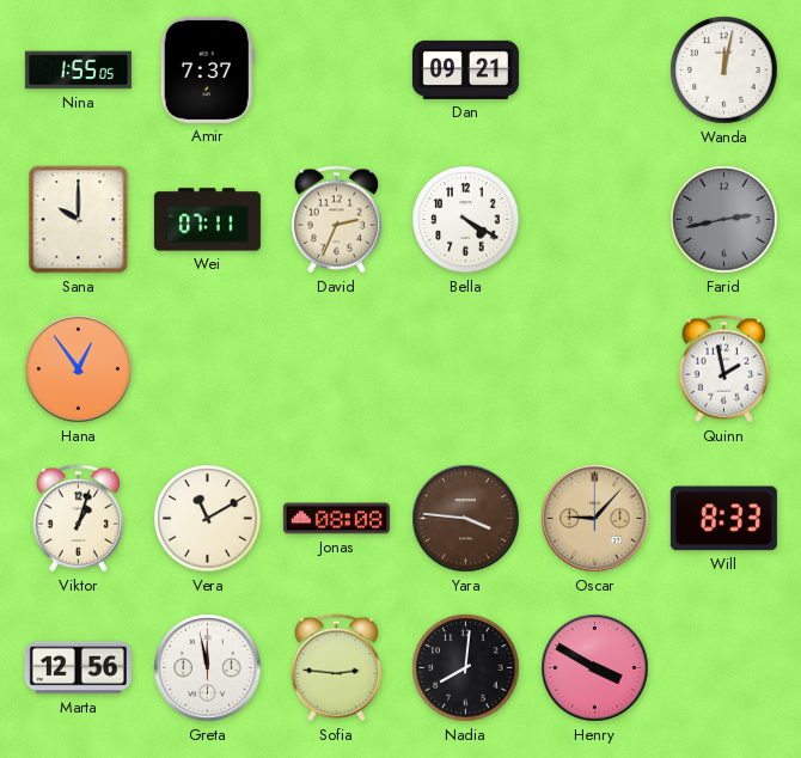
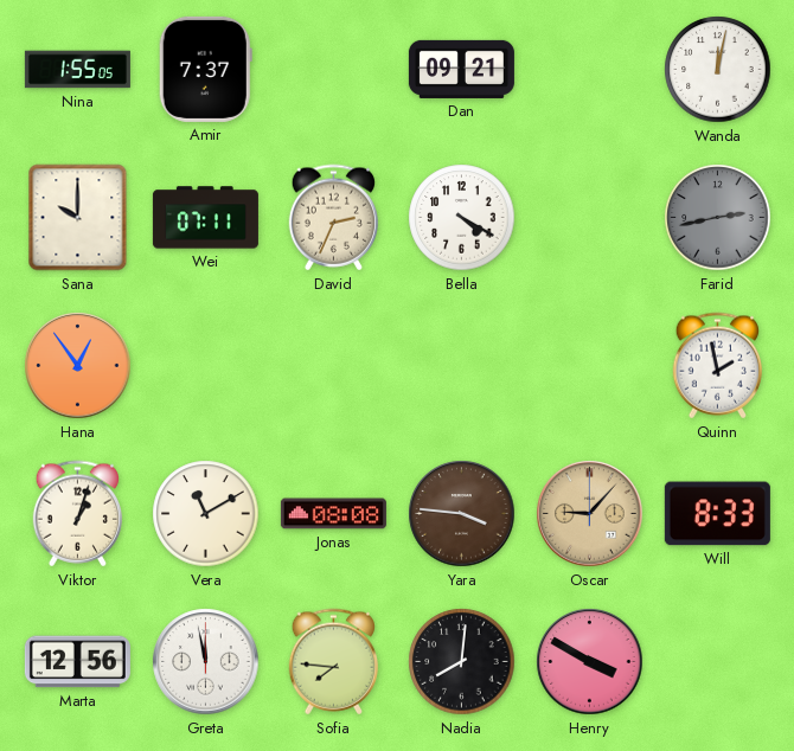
Sofia: 2:46 -> 7:46
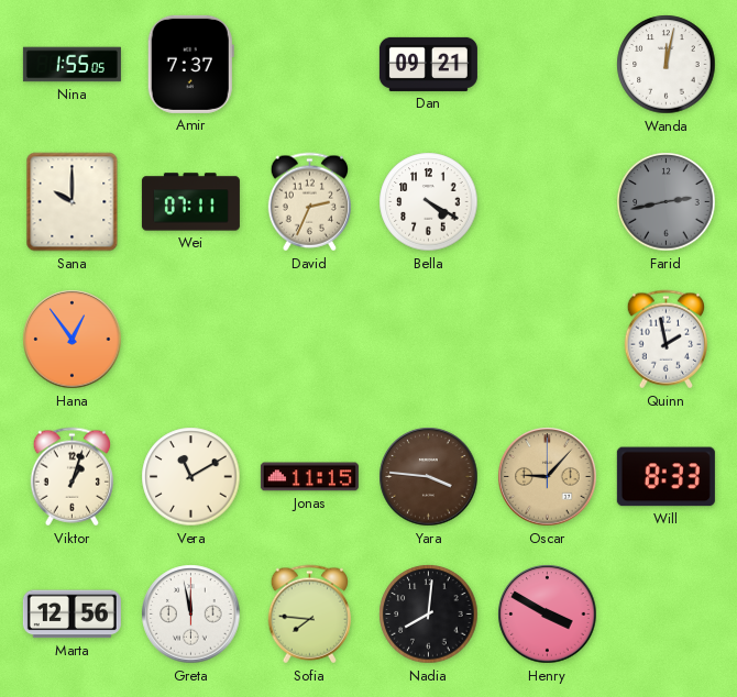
Jonas: 08:08 -> 11:15
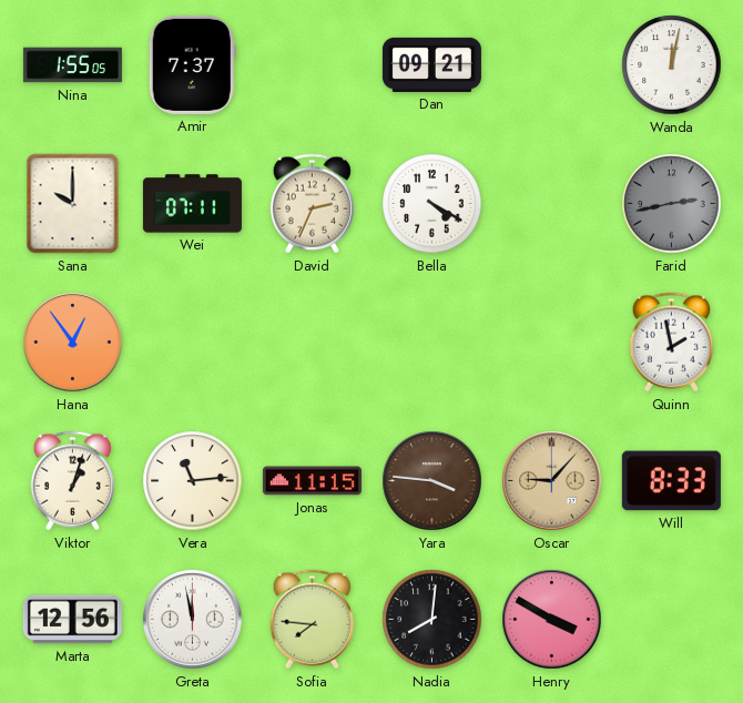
Vera: 11:10 -> 11:14
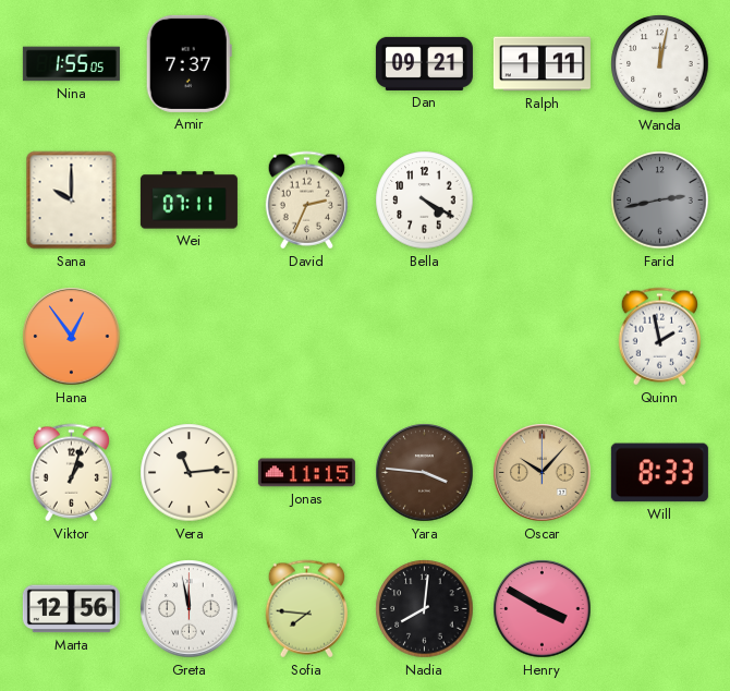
Ralph: none -> 1:11
Oscar: 9:07 -> 10:07
